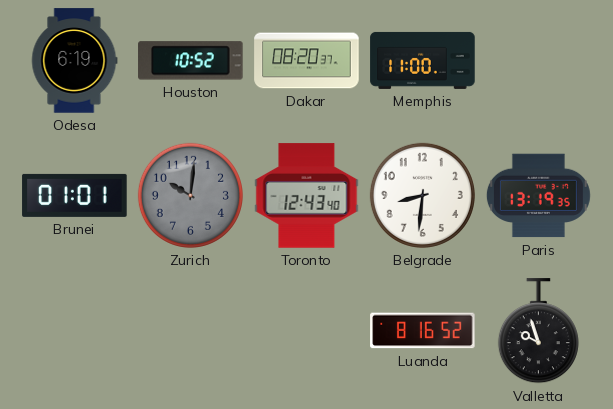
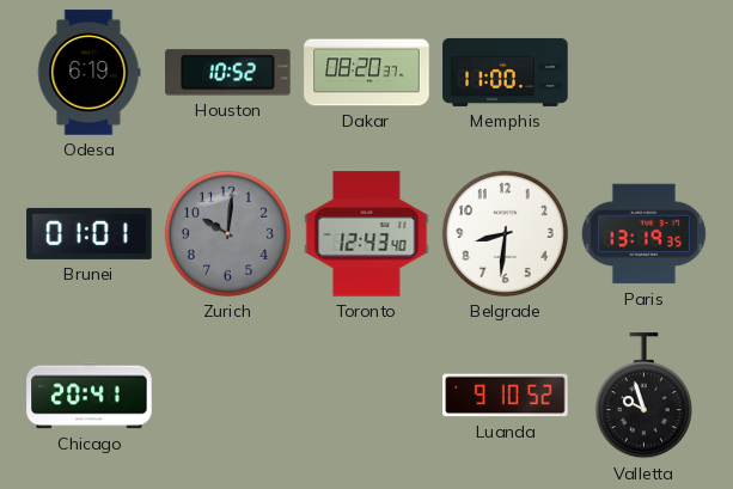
Chicago: none -> 20:41
Luanda: 8:16 -> 9:10
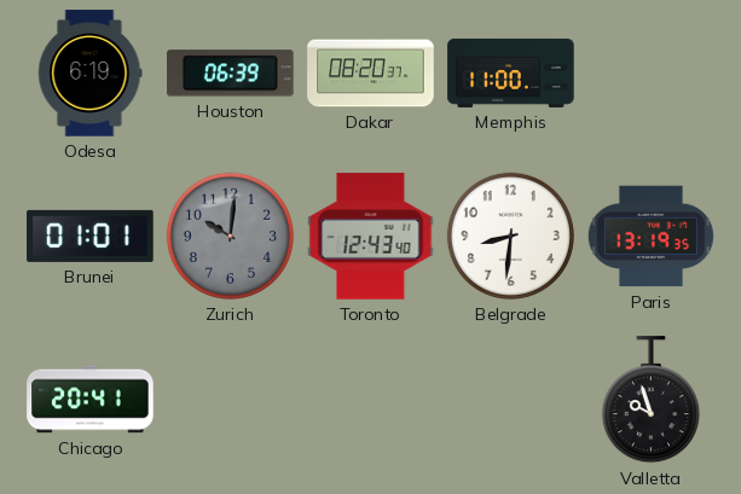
Houston: 10:52 -> 06:39
Luanda: 9:10 -> none
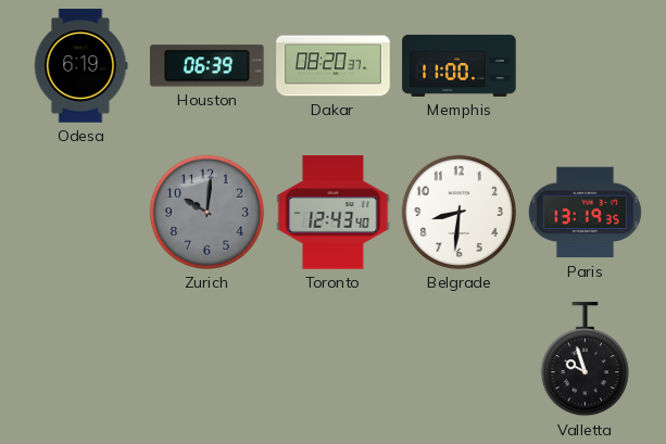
Brunei: 01:01 -> none
Chicago: 20:41 -> none
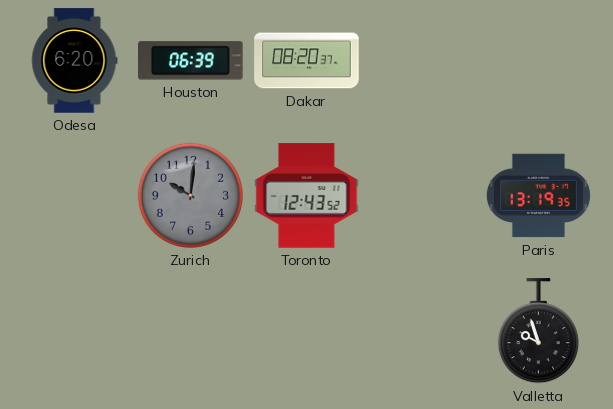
Odesa: 6:19 -> 6:20
Memphis: 11:00 -> none
Toronto: 12:43:40 -> 12:43:52
Belgrade: 8:31 -> none
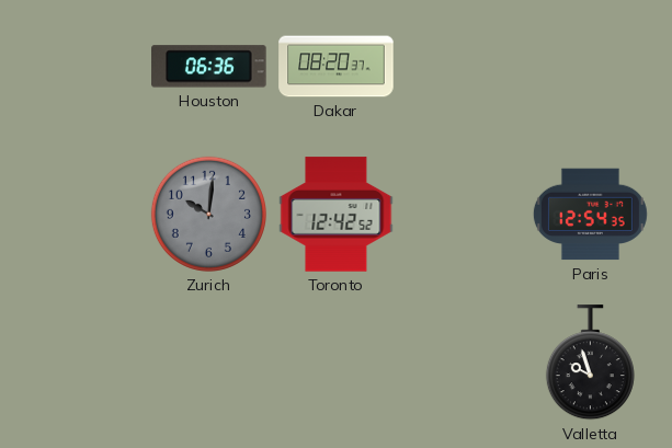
Odesa: 6:20 -> none
Houston: 06:39 -> 06:36
Toronto: 12:43 -> 12:42
Paris: 13:19 -> 12:54
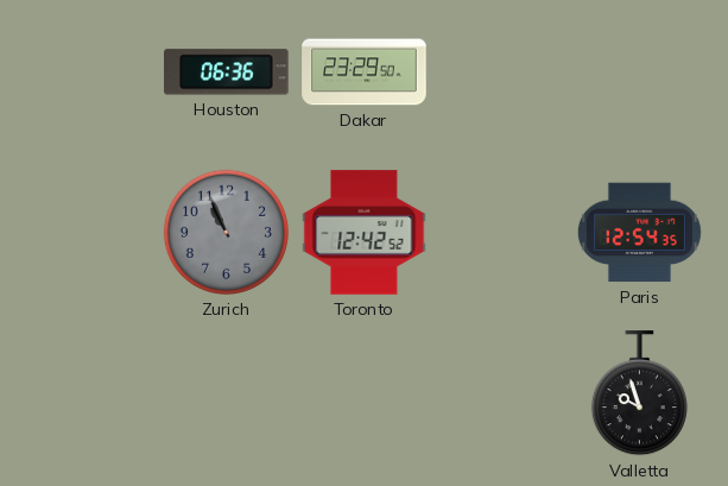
Dakar: 08:20 -> 23:29
Zurich: 10:01 -> 10:56
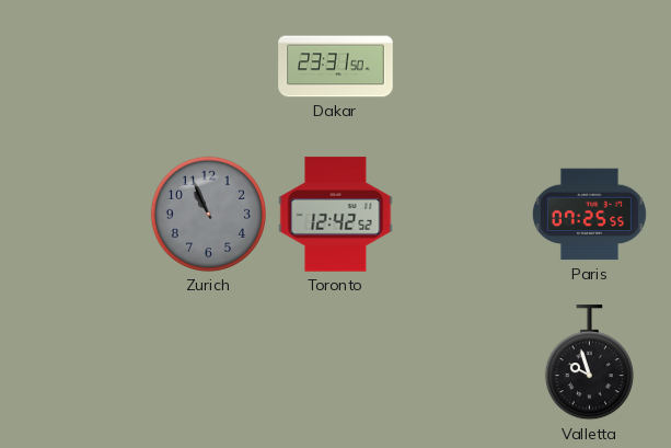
Houston: 06:36 -> none
Dakar: 23:29 -> 23:31
Paris: 12:54 -> 07:25
